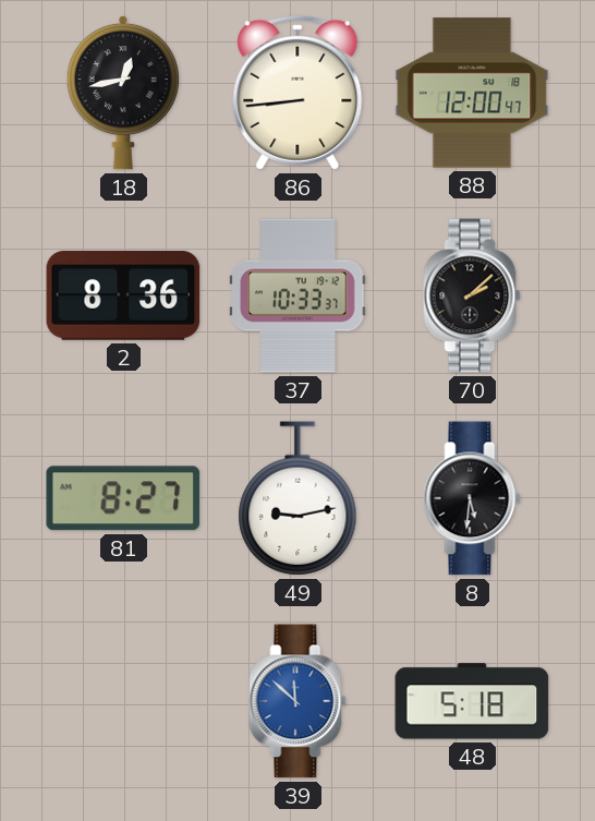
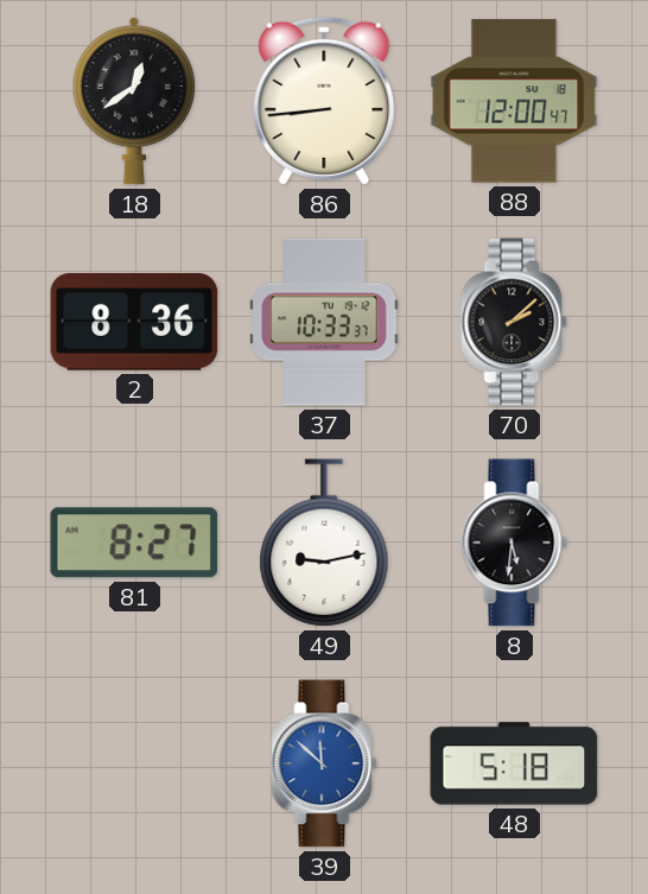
18: 12:43 -> 12:39
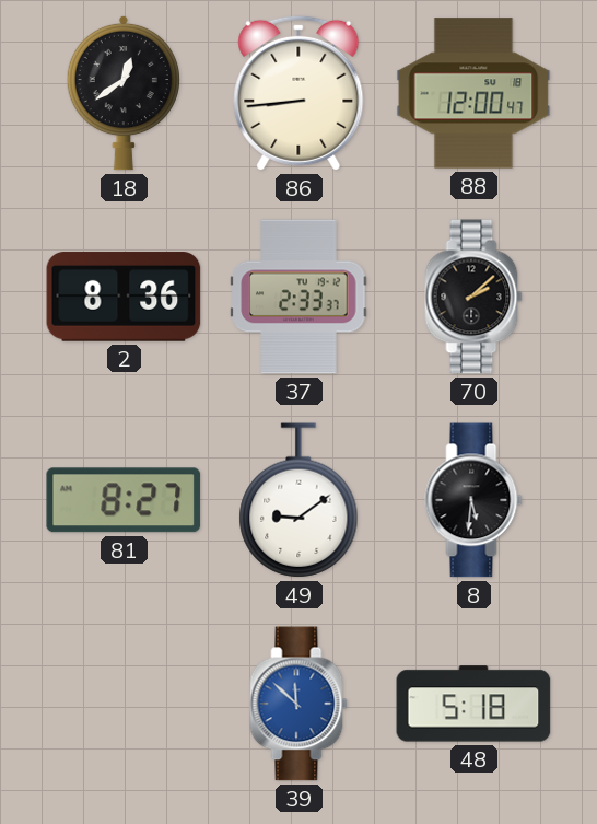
37: 10:33 -> 2:33
49: 9:13 -> 9:09
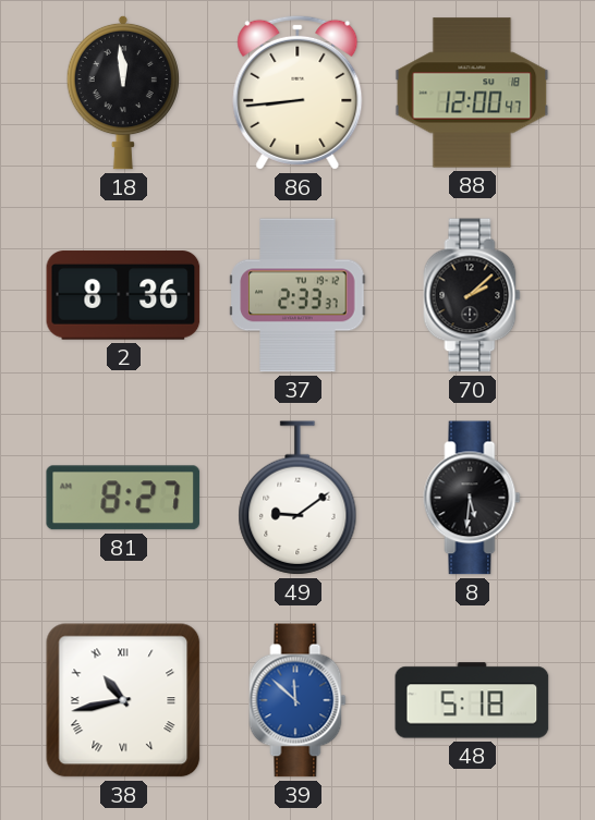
18: 12:39 -> 11:59
38: none -> 10:43
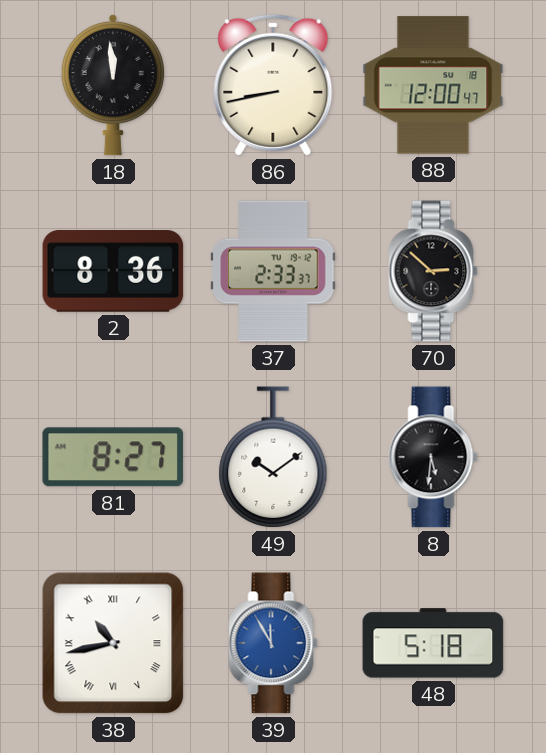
86: 8:44 -> 8:43
70: 2:08 -> 2:52
49: 9:09 -> 10:09
39: 11:52 -> 11:55
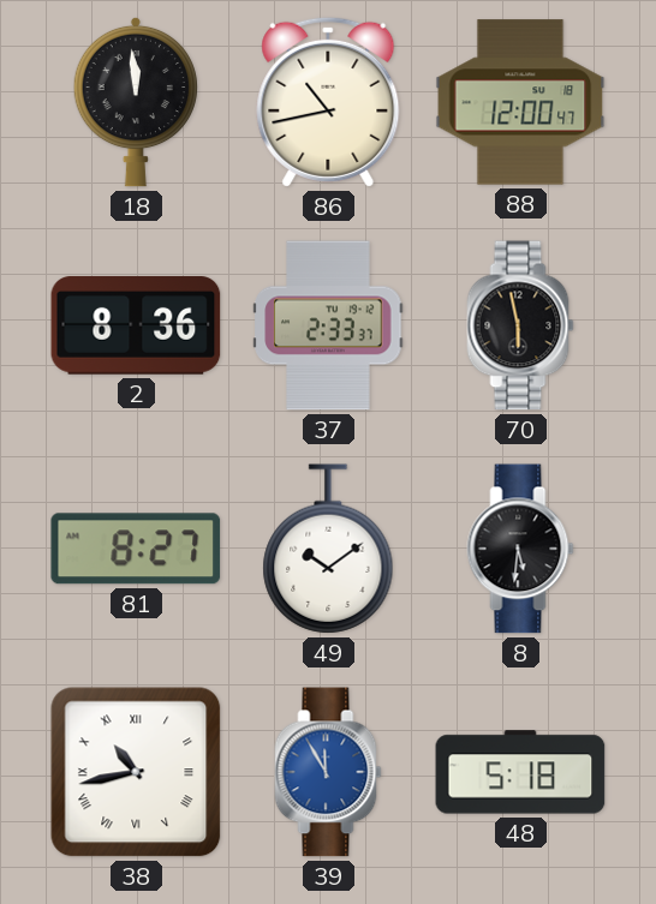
86: 8:43 -> 10:43
70: 2:52 -> 5:58
